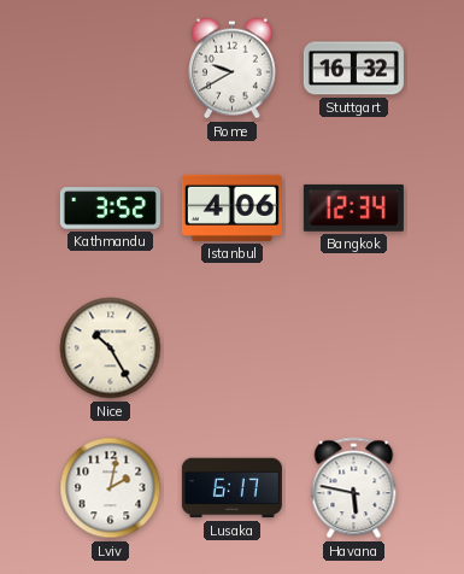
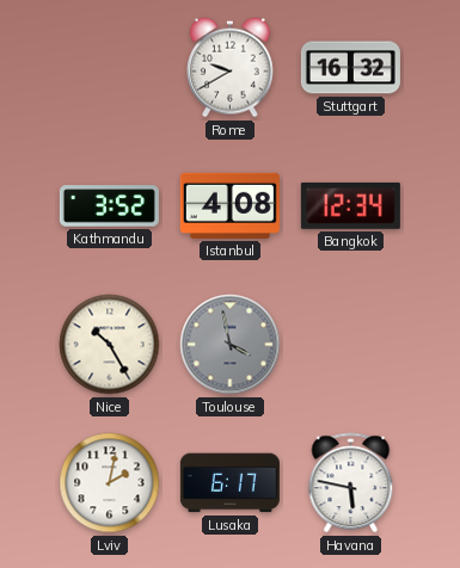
Istanbul: 4:06 -> 4:08
Toulouse: none -> 3:58
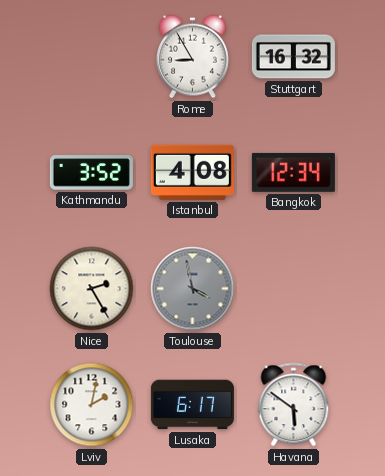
Rome: 9:40 -> 8:55
Nice: 10:25 -> 2:25
Havana: 5:47 -> 5:51
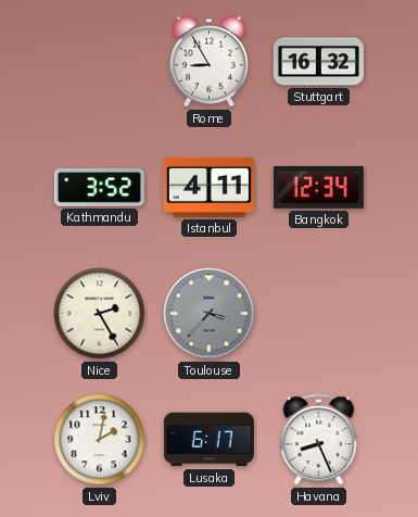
Istanbul: 4:08 -> 4:11
Toulouse: 3:58 -> 3:37
Havana: 5:51 -> 8:26
